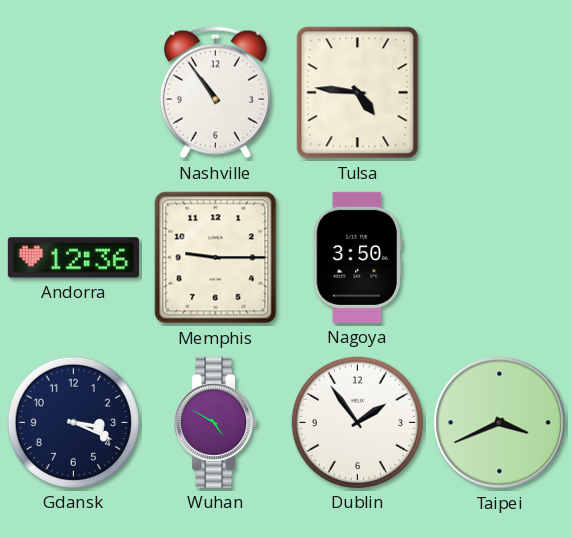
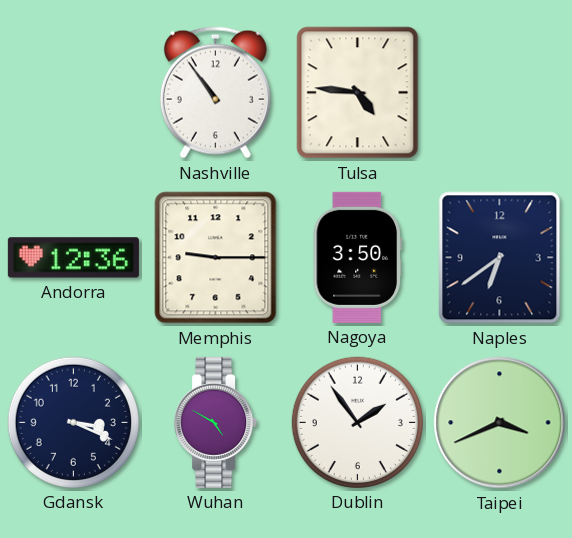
Naples: none -> 6:39
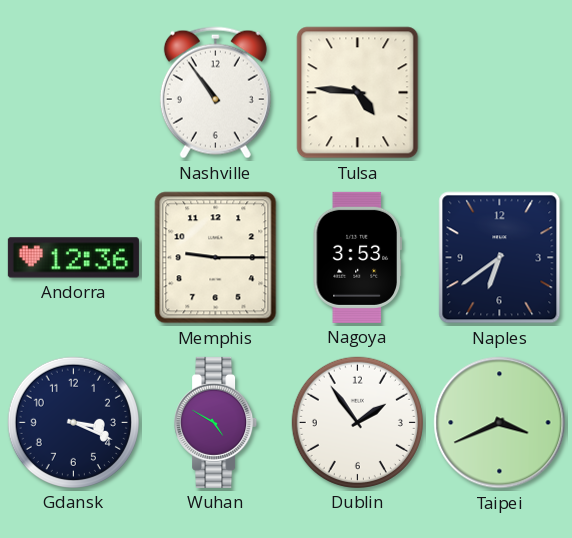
Nagoya: 3:50 -> 3:53
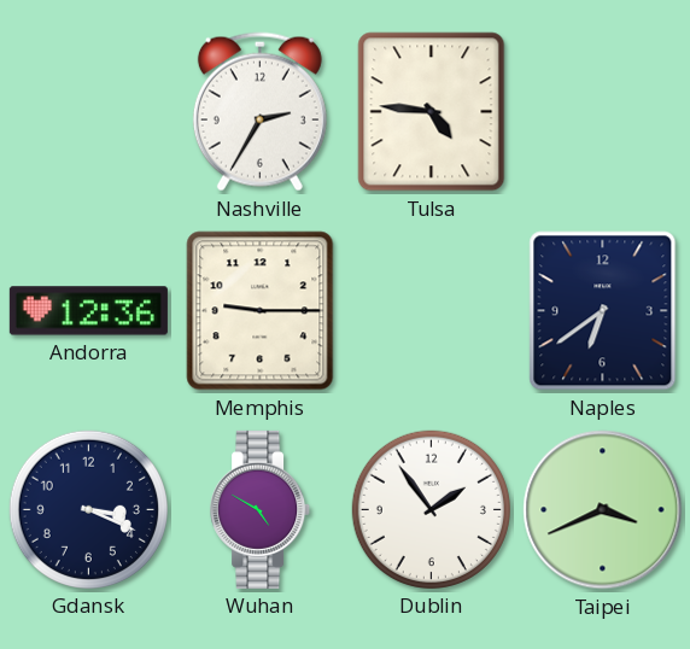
Nashville: 10:54 -> 2:35
Nagoya: 3:53 -> none
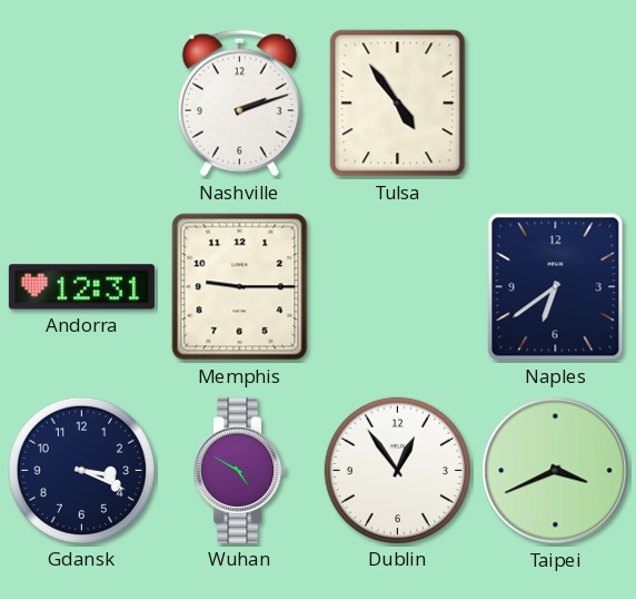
Nashville: 2:35 -> 2:12
Tulsa: 4:46 -> 4:54
Andorra: 12:36 -> 12:31
Dublin: 1:54 -> 12:54
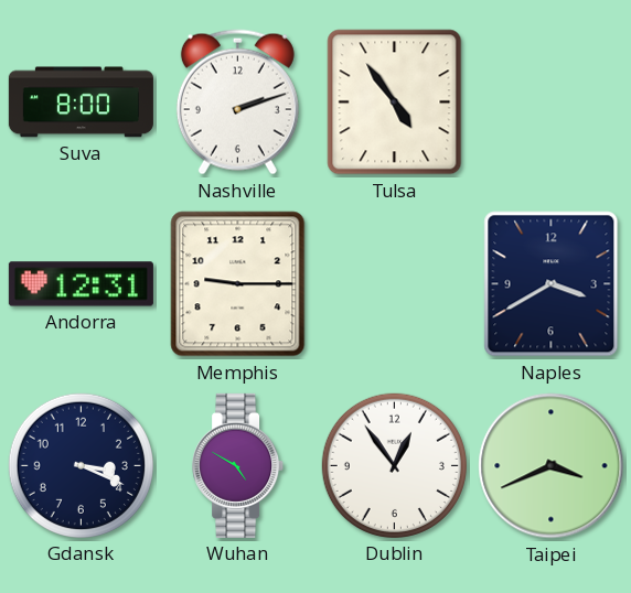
Suva: none -> 8:00
Naples: 6:39 -> 3:40
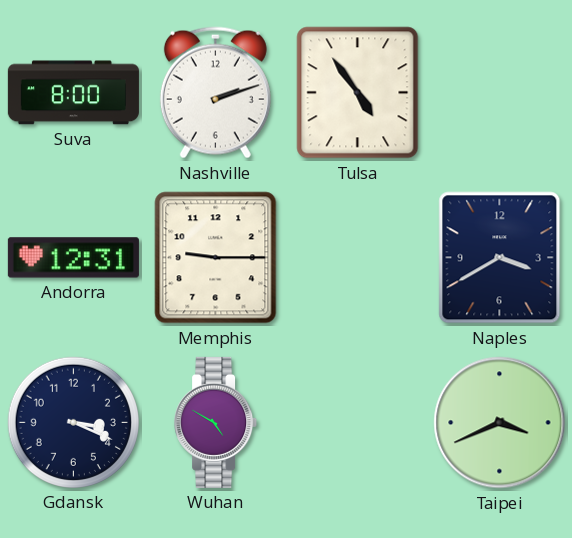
Dublin: 12:54 -> none
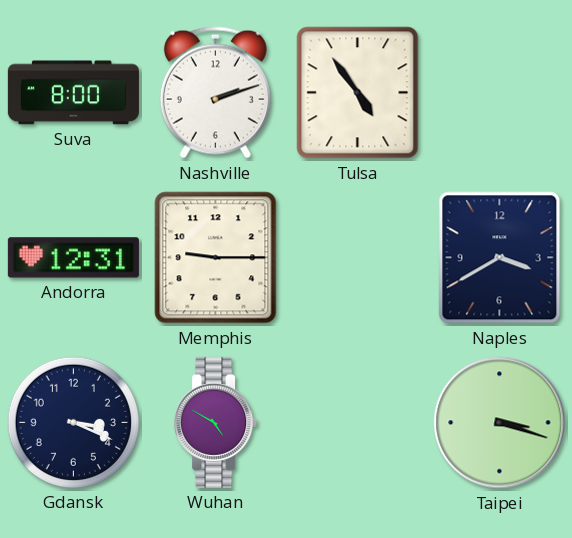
Taipei: 3:41 -> 3:18
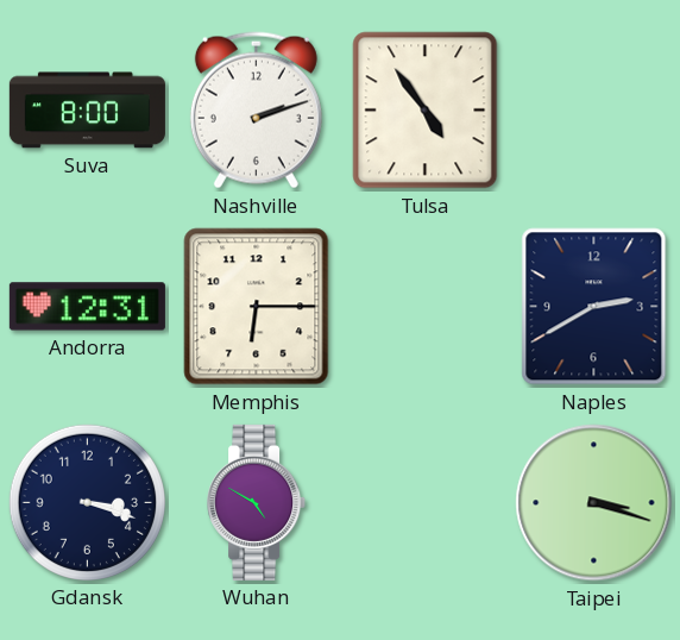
Memphis: 9:15 -> 6:15
Naples: 3:40 -> 2:40
Gdansk: 3:19 -> 3:18
